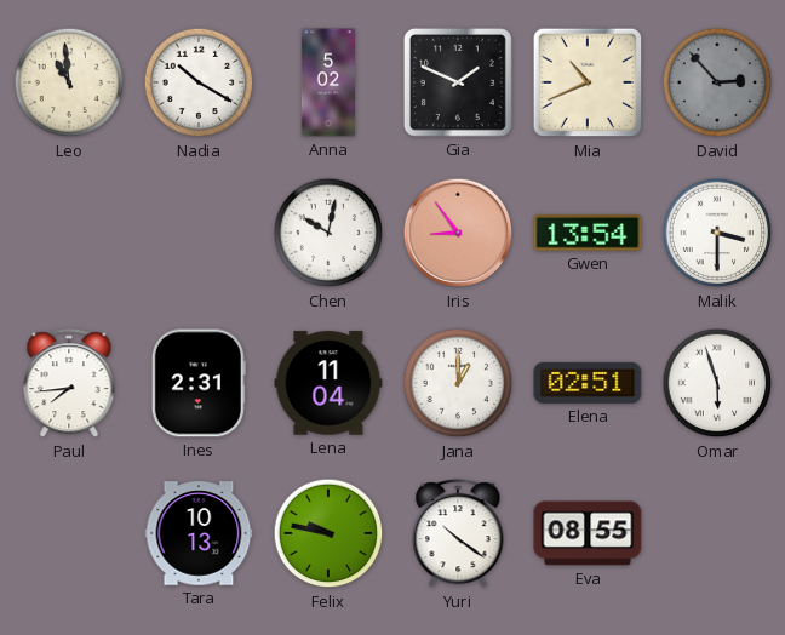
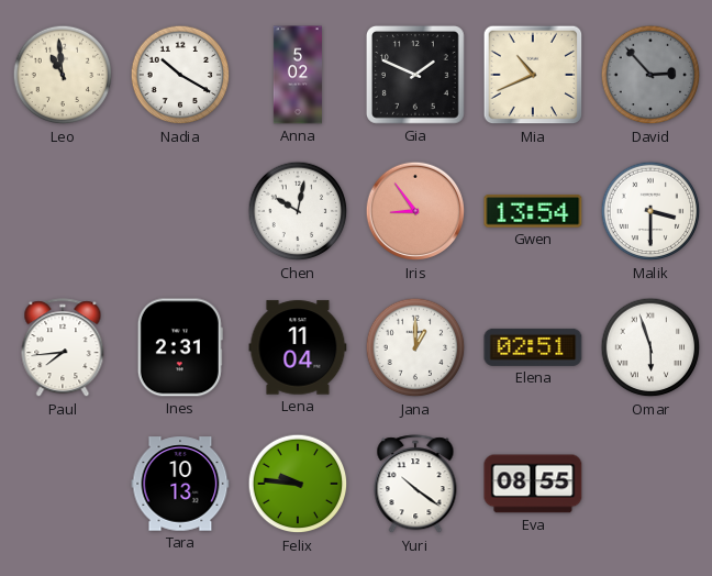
Felix: 9:47 -> 9:46
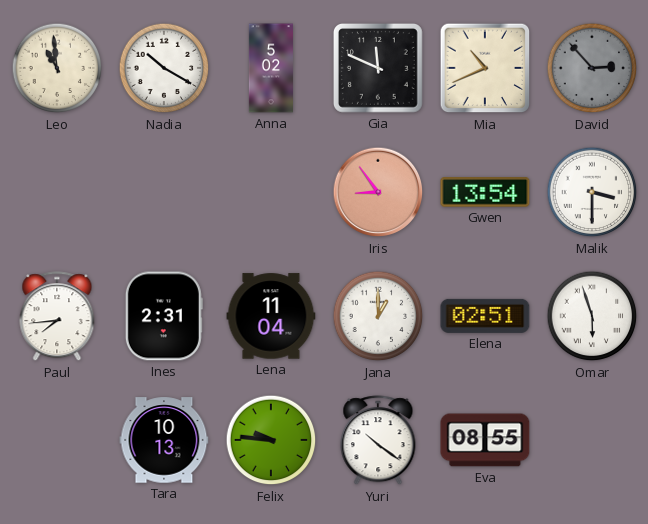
Gia: 1:49 -> 11:49
Chen: 10:02 -> none
